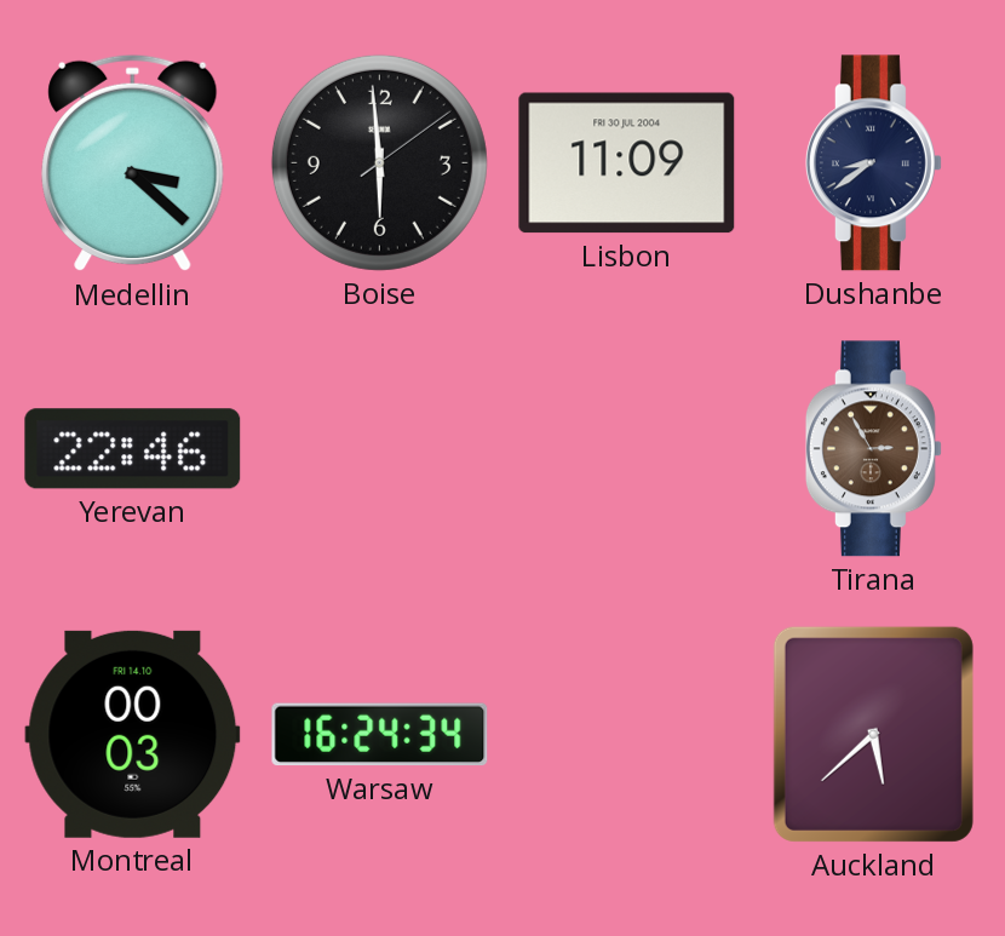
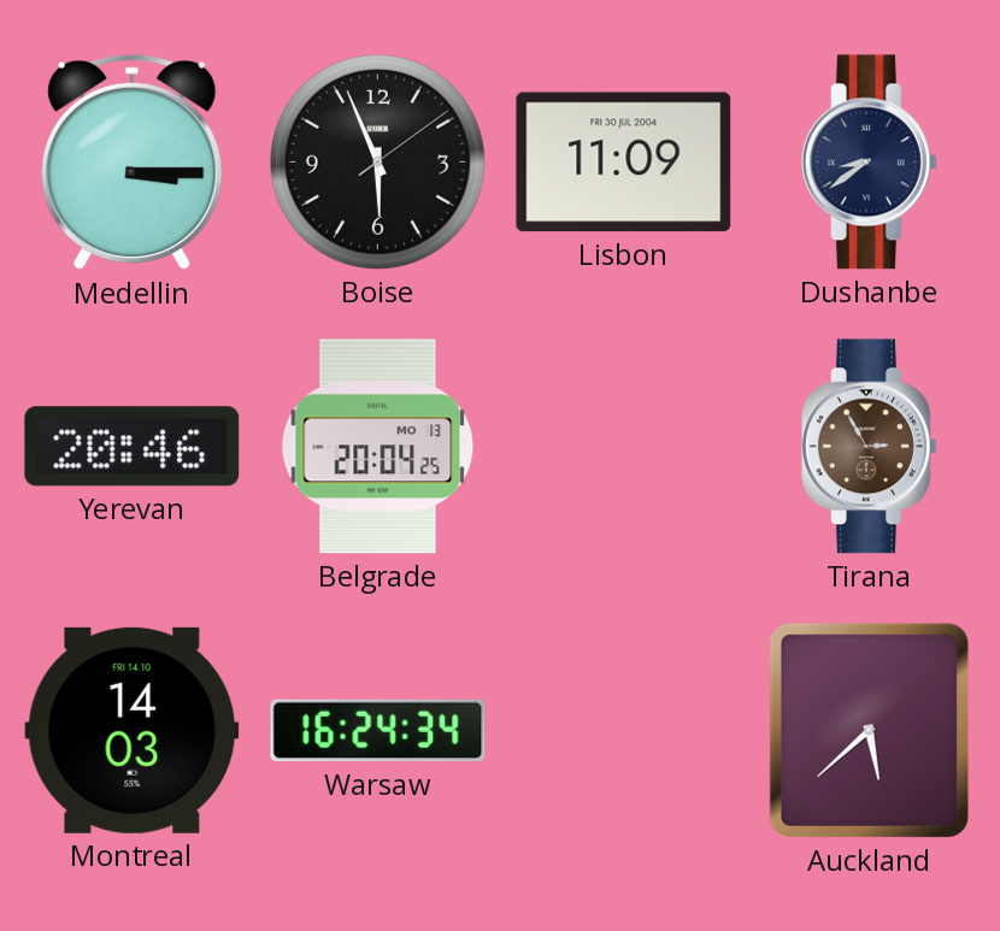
Medellin: 3:22 -> 3:15
Boise: 5:59 -> 5:56
Yerevan: 22:46 -> 20:46
Belgrade: none -> 20:04
Montreal: 00:03 -> 14:03
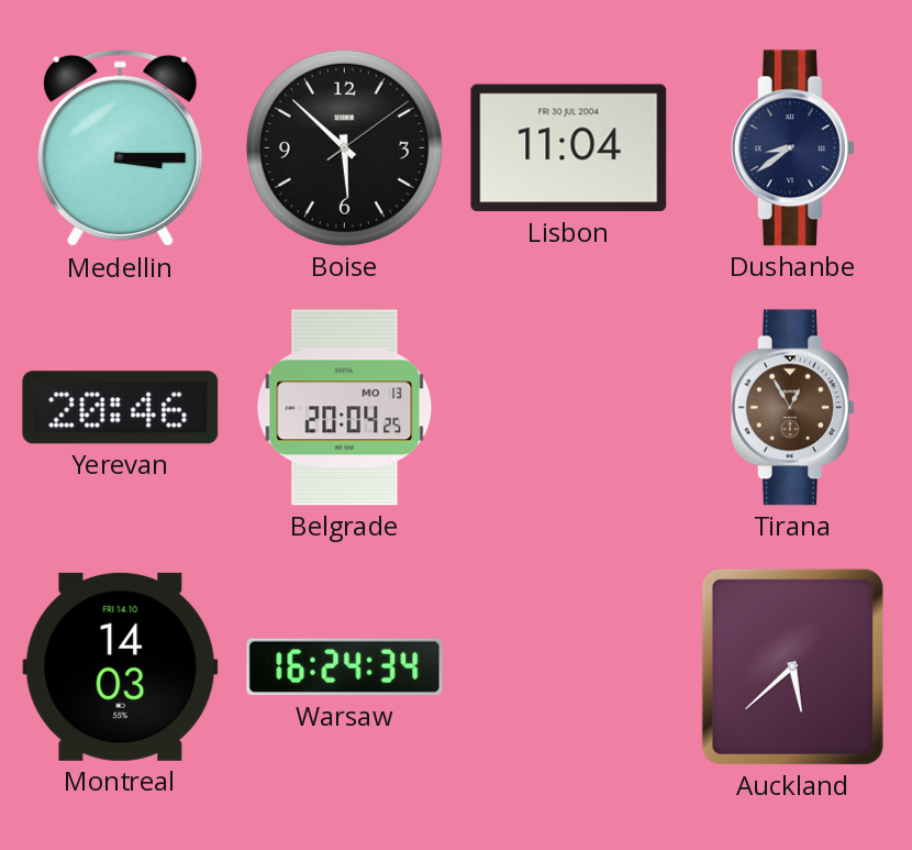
Boise: 5:56 -> 5:52
Lisbon: 11:09 -> 11:04
Tirana: 2:55 -> 12:55
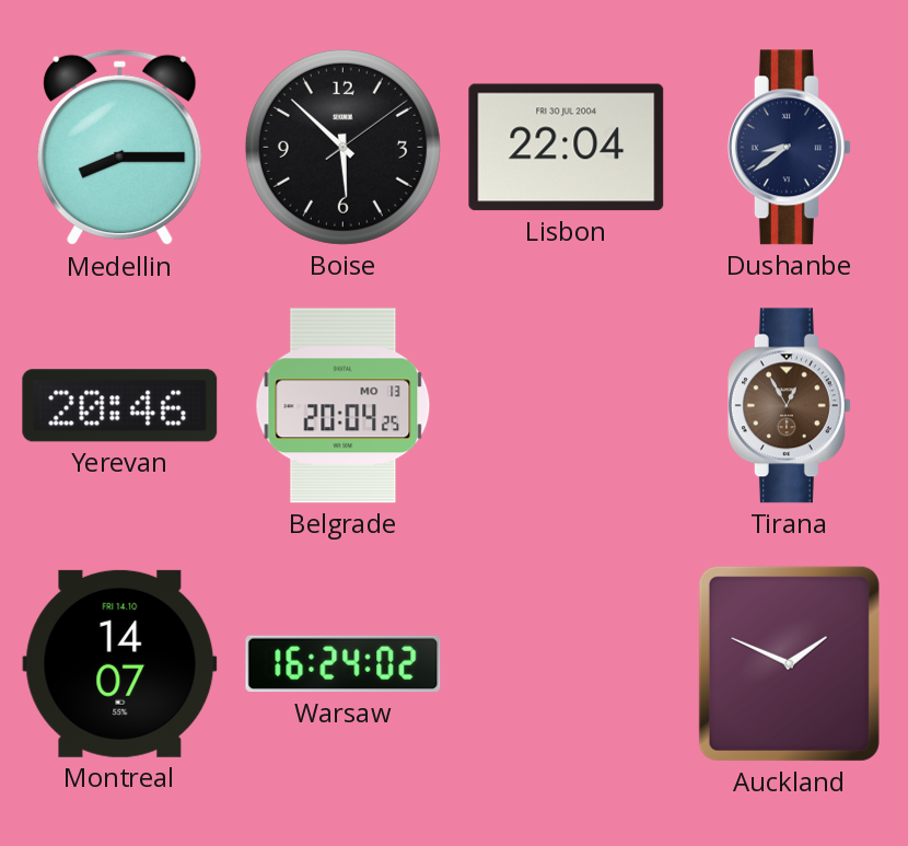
Medellin: 3:15 -> 8:15
Lisbon: 11:04 -> 22:04
Montreal: 14:03 -> 14:07
Warsaw: 16:24:34 -> 16:24:02
Auckland: 5:38 -> 1:49
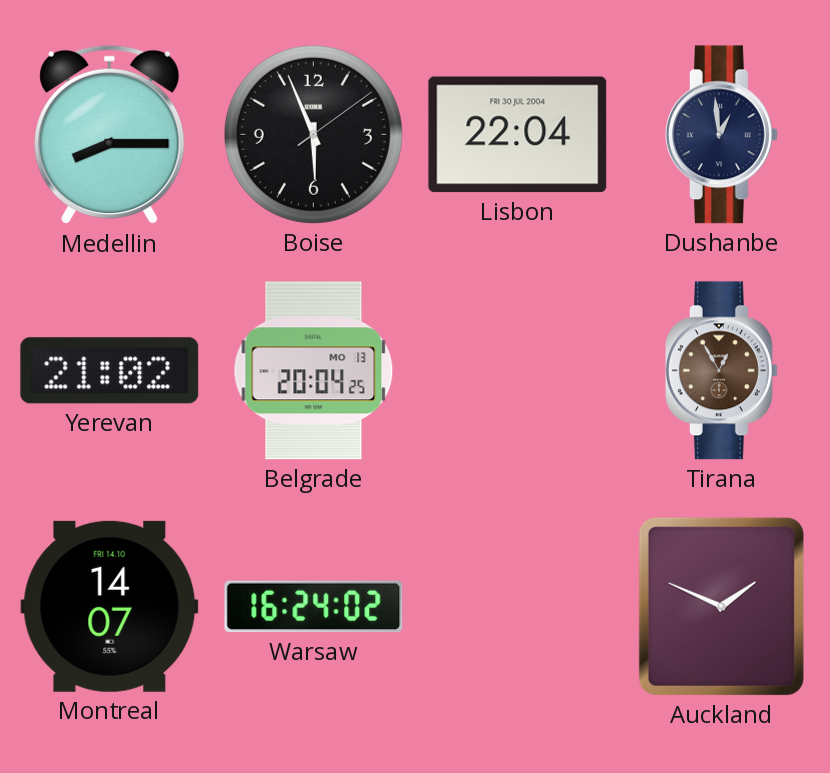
Boise: 5:52 -> 5:56
Dushanbe: 8:39 -> 12:59
Yerevan: 20:46 -> 21:02
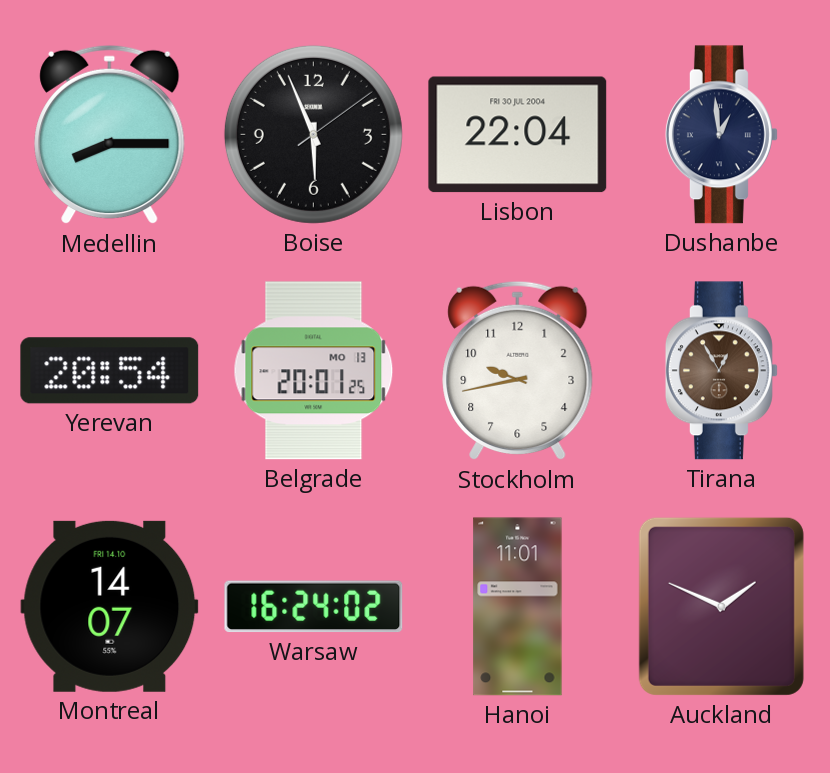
Yerevan: 21:02 -> 20:54
Belgrade: 20:04 -> 20:01
Stockholm: none -> 9:43
Hanoi: none -> 11:01
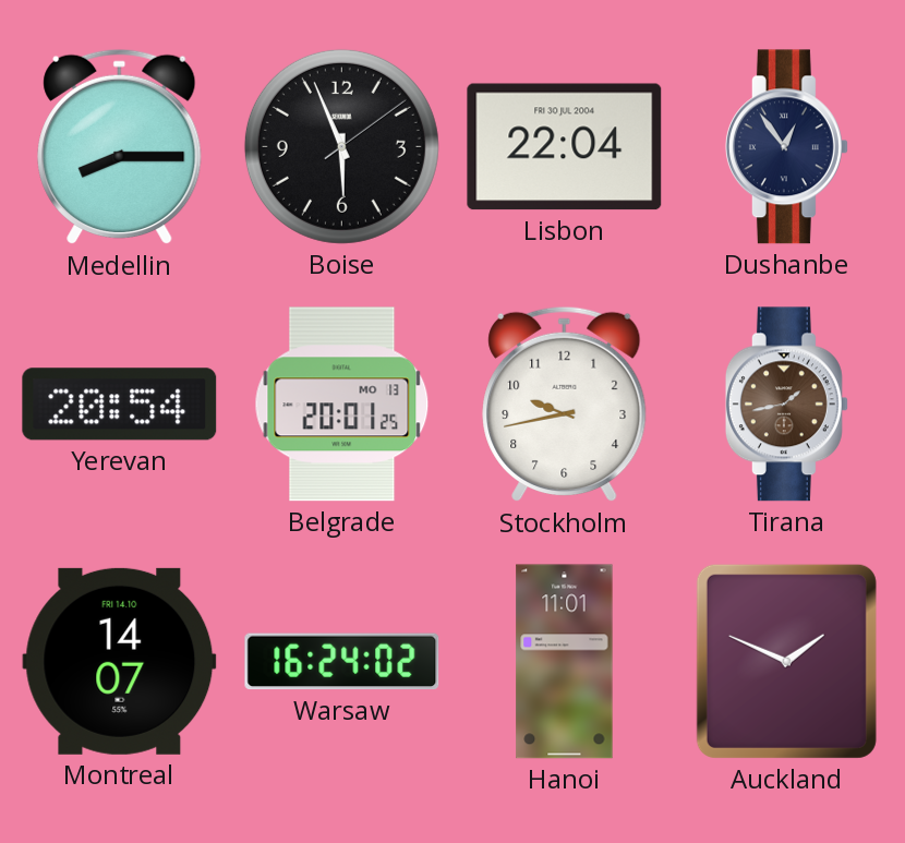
Dushanbe: 12:59 -> 12:54
Tirana: 12:55 -> 1:43
